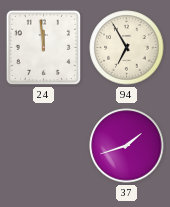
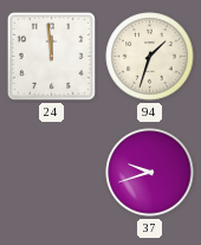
94: 6:55 -> 1:33
37: 1:42 -> 9:42
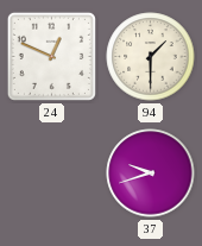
24: 11:59 -> 12:49
94: 1:33 -> 1:30
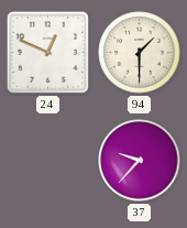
37: 9:42 -> 9:37
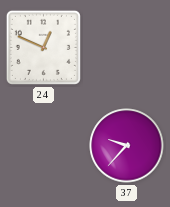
94: 1:30 -> none
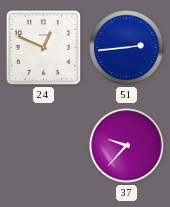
51: none -> 2:44
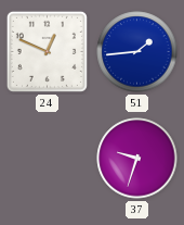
51: 2:44 -> 1:44
37: 9:37 -> 9:33
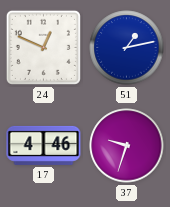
51: 1:44 -> 1:13
17: none -> 4:46
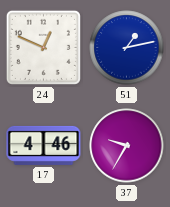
37: 9:33 -> 9:35
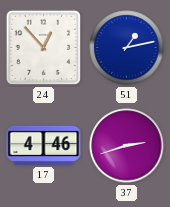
24: 12:49 -> 12:53
37: 9:35 -> 2:42
